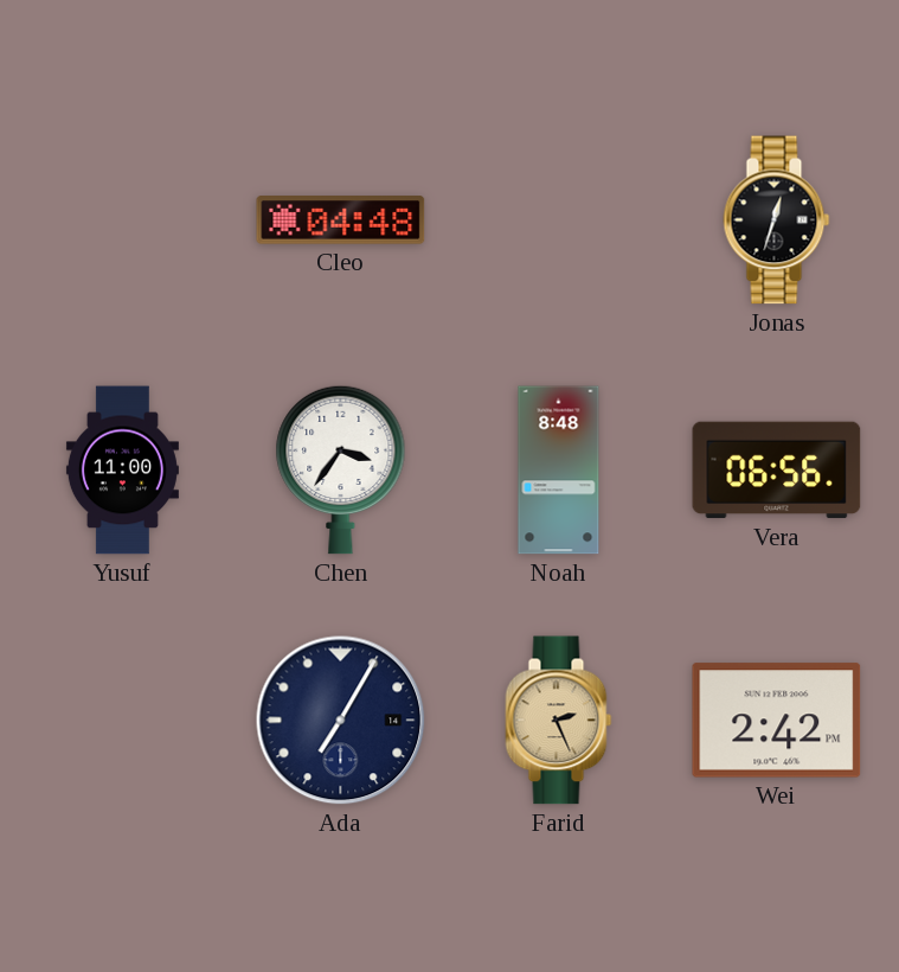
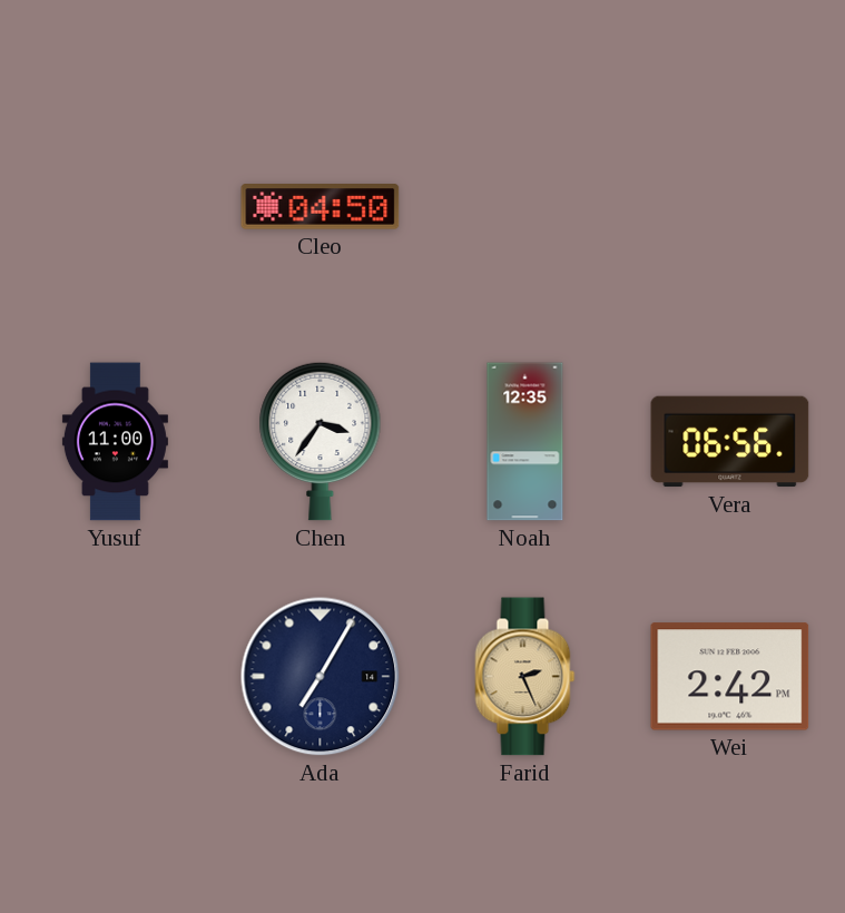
Cleo: 04:48 -> 04:50
Jonas: 12:33 -> none
Noah: 8:48 -> 12:35
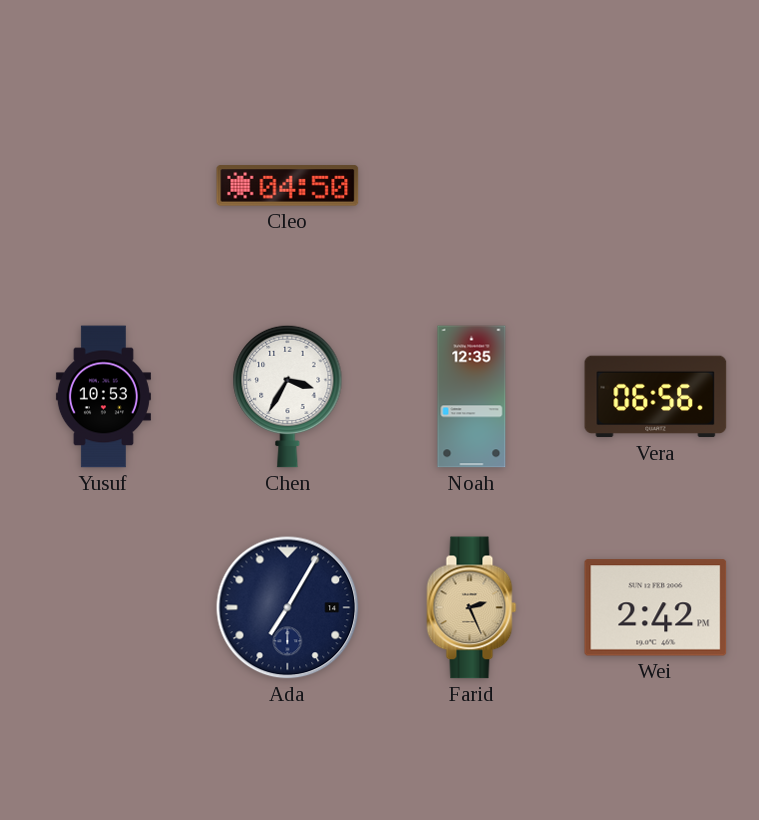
Yusuf: 11:00 -> 10:53
Chen: 3:36 -> 3:35
